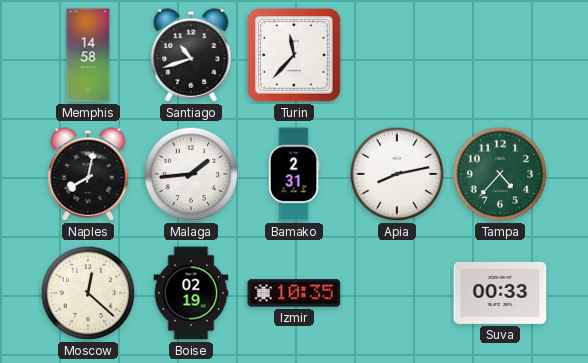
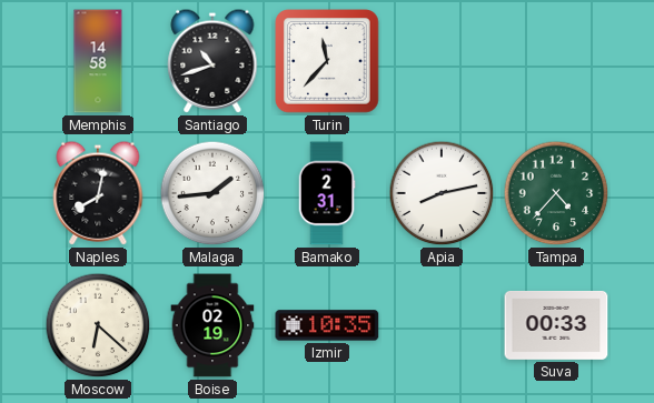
Moscow: 12:22 -> 6:22
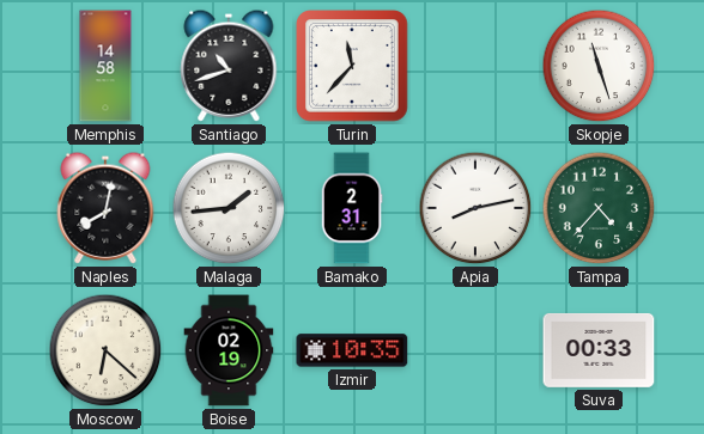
Skopje: none -> 11:27
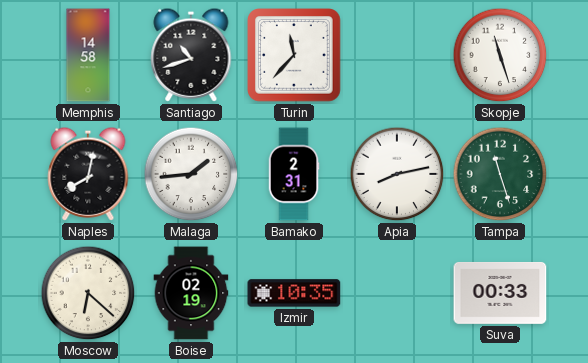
Tampa: 4:37 -> 11:27
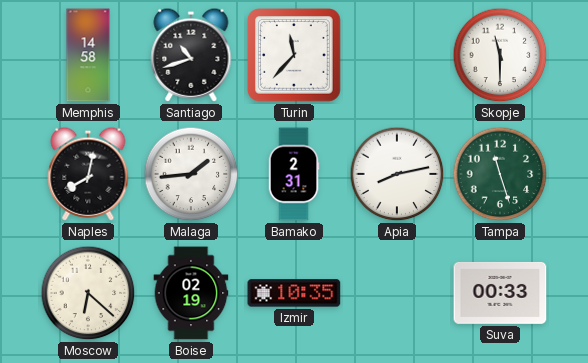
Skopje: 11:27 -> 11:30
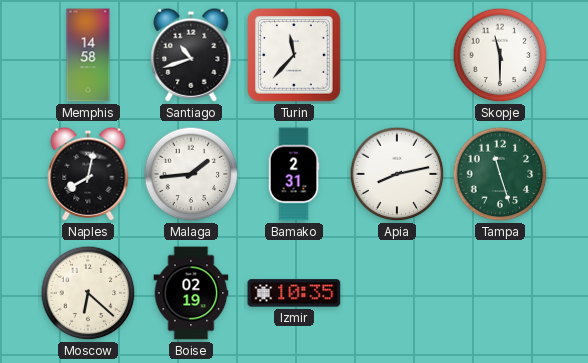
Suva: 00:33 -> none
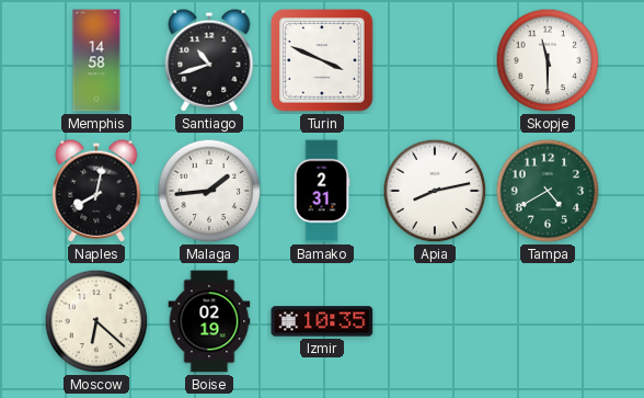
Turin: 11:37 -> 3:49
Tampa: 11:27 -> 4:40
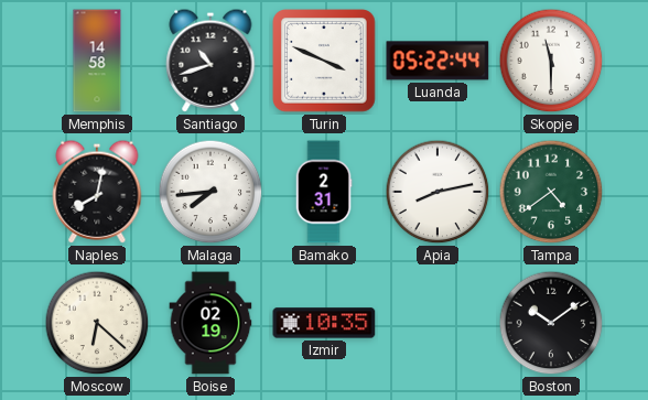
Luanda: none -> 05:22
Malaga: 1:44 -> 7:44
Tampa: 4:40 -> 4:39
Boston: none -> 10:09
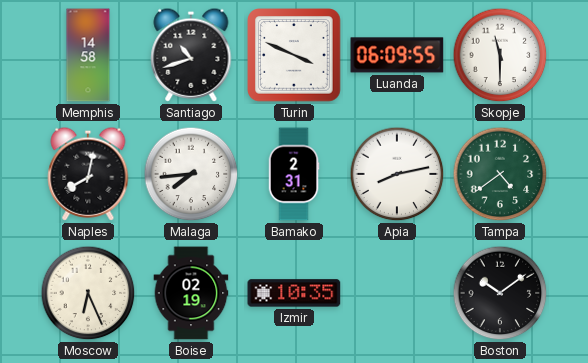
Luanda: 05:22 -> 06:09
Moscow: 6:22 -> 6:26
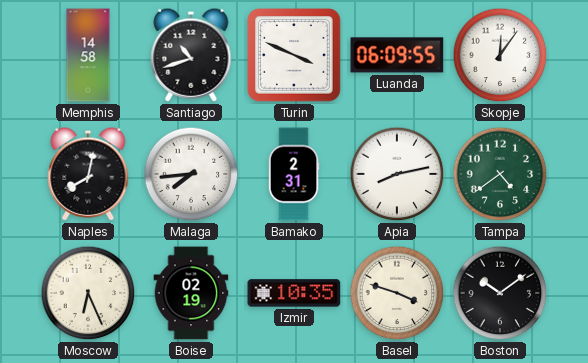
Skopje: 11:30 -> 12:06
Basel: none -> 3:48
